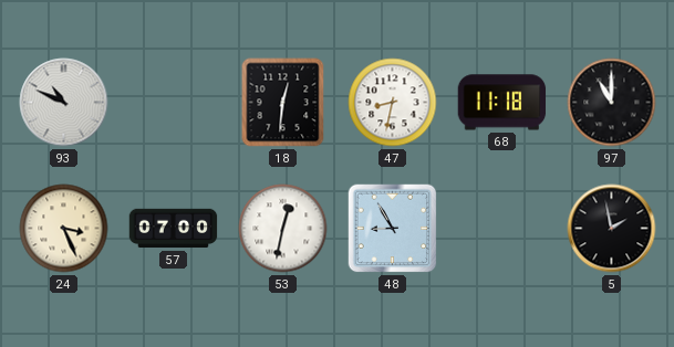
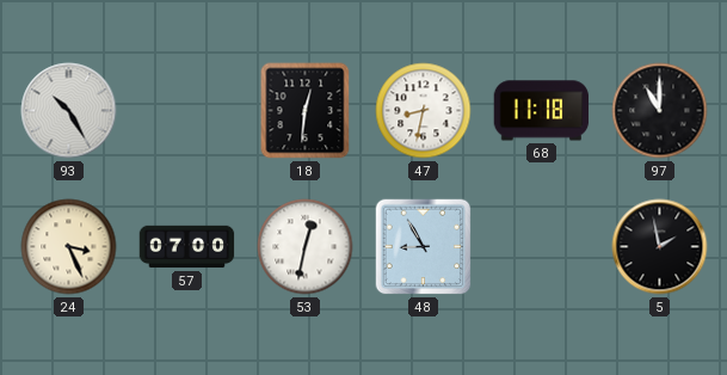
93: 10:49 -> 10:25
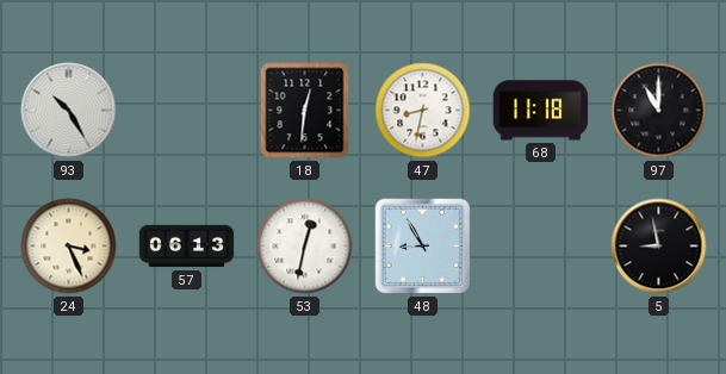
57: 07:00 -> 06:13
5: 1:58 -> 8:58
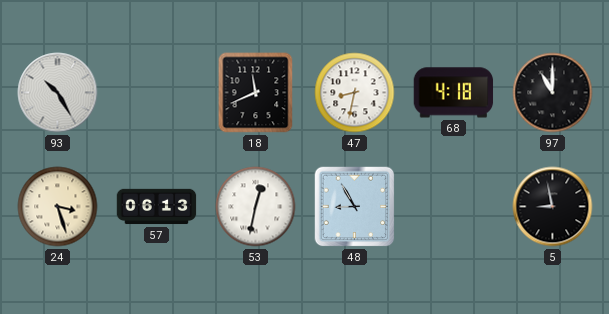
18: 12:31 -> 11:41
68: 11:18 -> 4:18
24: 3:26 -> 3:27
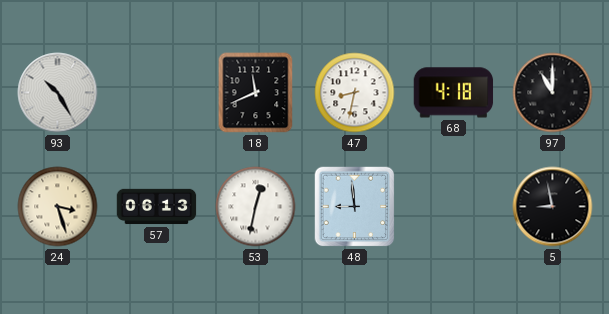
48: 8:55 -> 8:59
